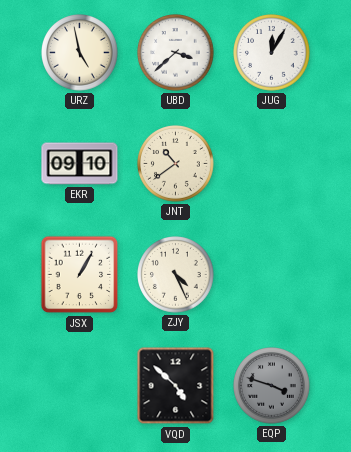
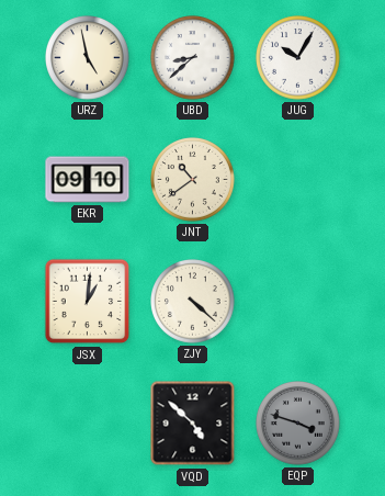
UBD: 3:38 -> 8:38
JUG: 12:05 -> 10:05
JSX: 1:05 -> 1:01
ZJY: 4:26 -> 4:22
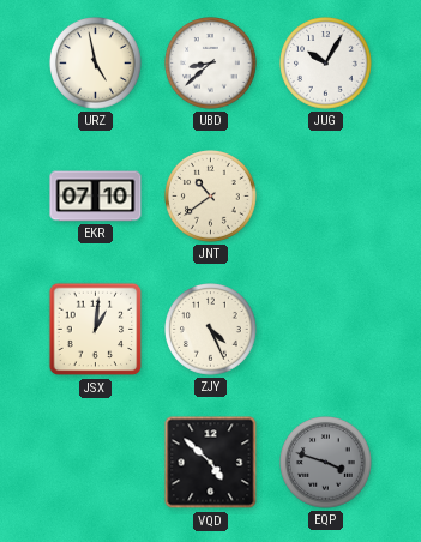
EKR: 09:10 -> 07:10
ZJY: 4:22 -> 4:26
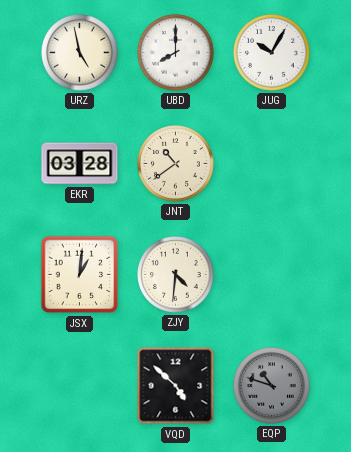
UBD: 8:38 -> 8:00
EKR: 07:10 -> 03:28
ZJY: 4:26 -> 4:31
EQP: 3:48 -> 10:48
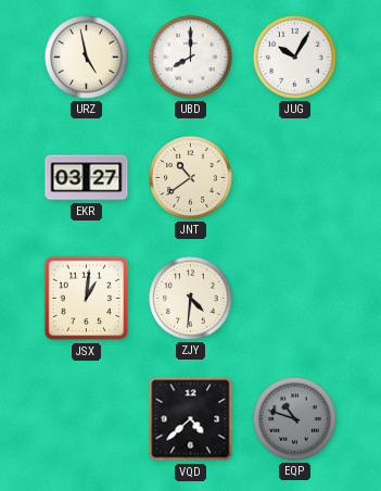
EKR: 03:28 -> 03:27
VQD: 4:52 -> 4:38
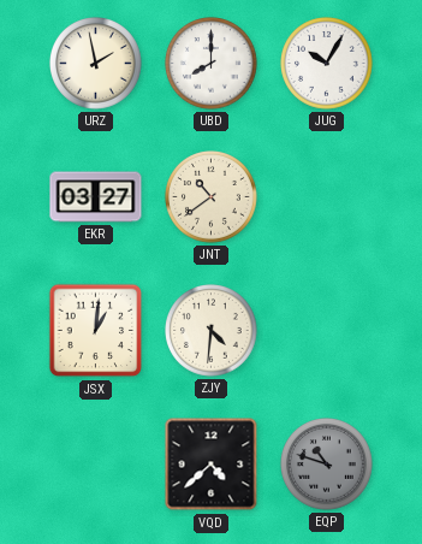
URZ: 4:58 -> 1:58
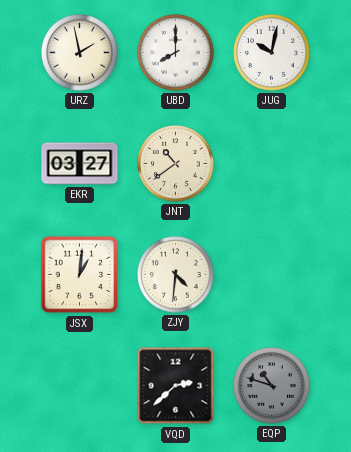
JUG: 10:05 -> 10:02
VQD: 4:38 -> 2:38
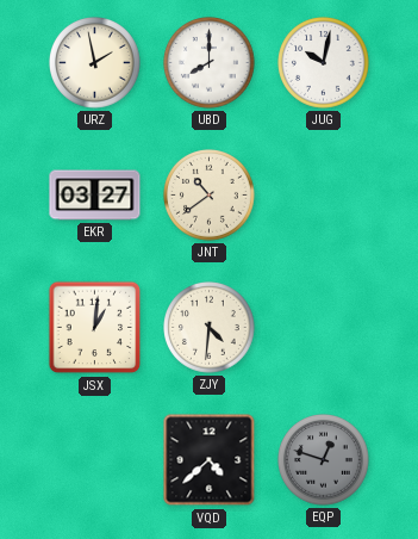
VQD: 2:38 -> 4:38
EQP: 10:48 -> 12:48
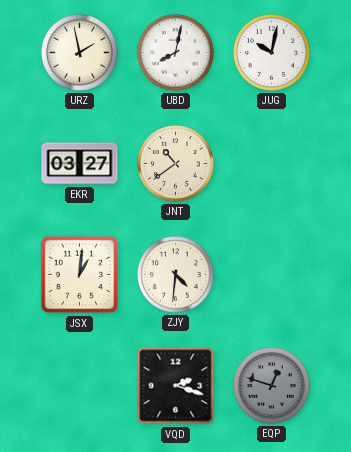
UBD: 8:00 -> 8:02
VQD: 4:38 -> 2:18
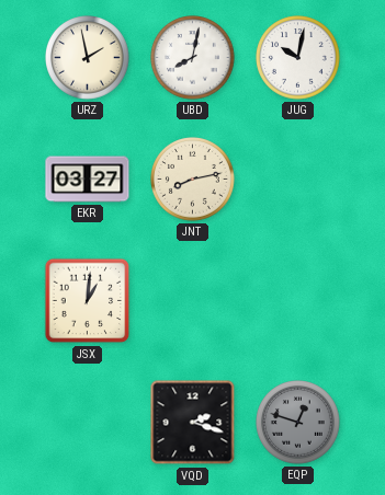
JNT: 10:39 -> 8:13
ZJY: 4:31 -> none
